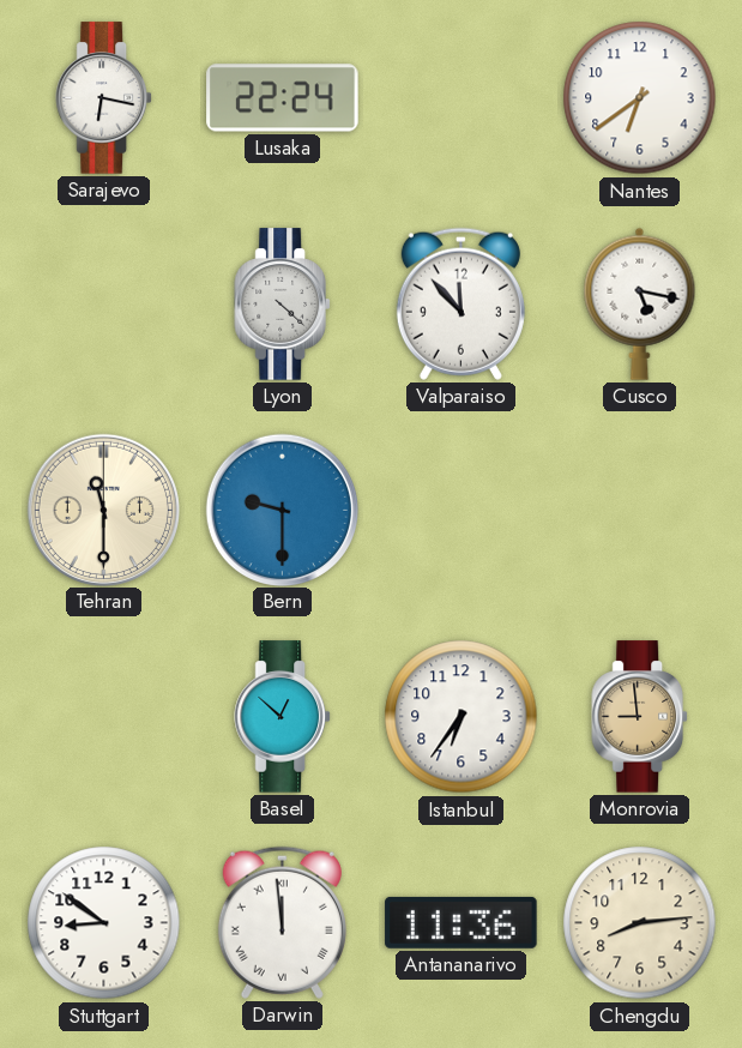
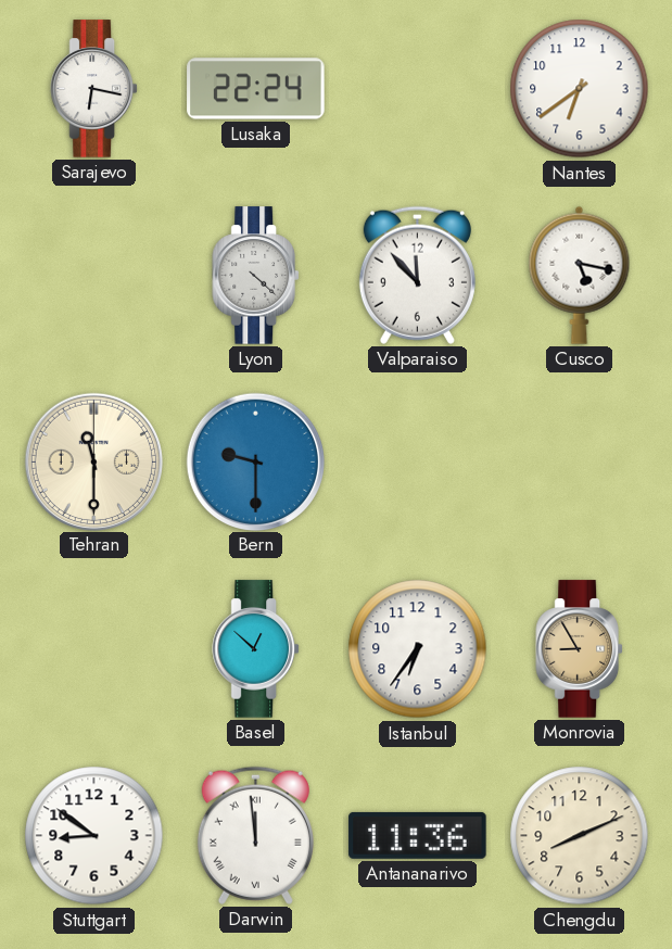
Monrovia: 8:59 -> 8:55
Chengdu: 8:14 -> 8:11
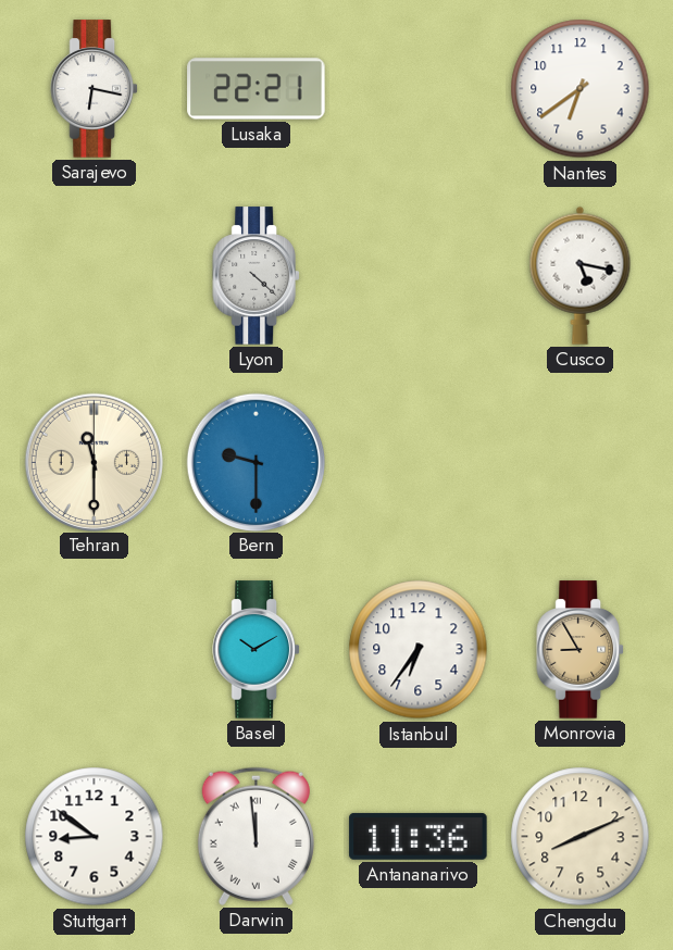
Lusaka: 22:24 -> 22:21
Valparaiso: 11:53 -> none
Basel: 12:52 -> 10:10
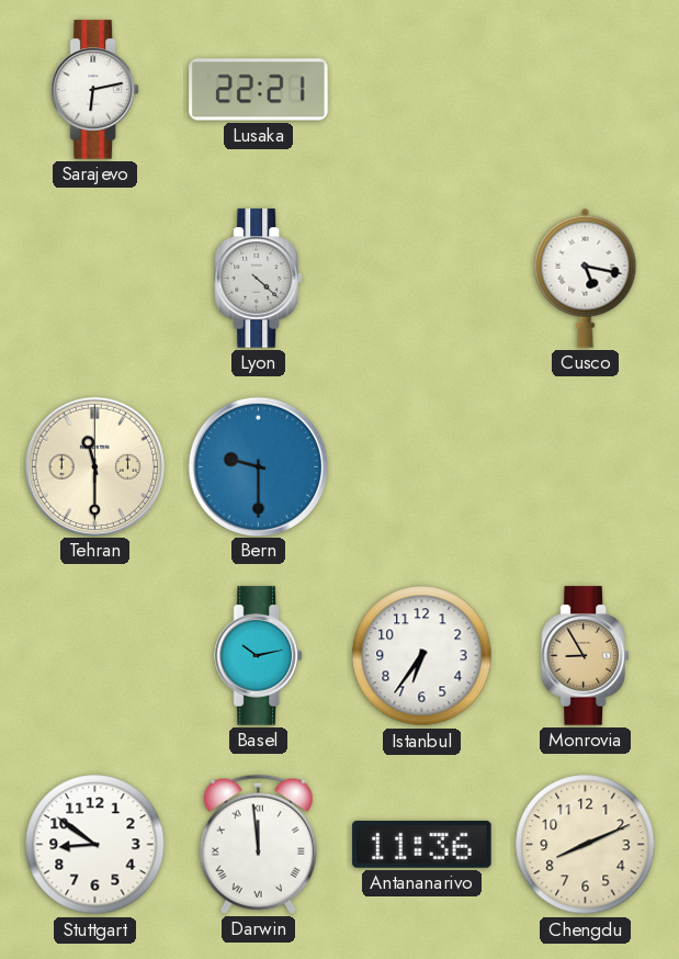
Sarajevo: 6:17 -> 6:13
Nantes: 6:39 -> none
Basel: 10:10 -> 10:13
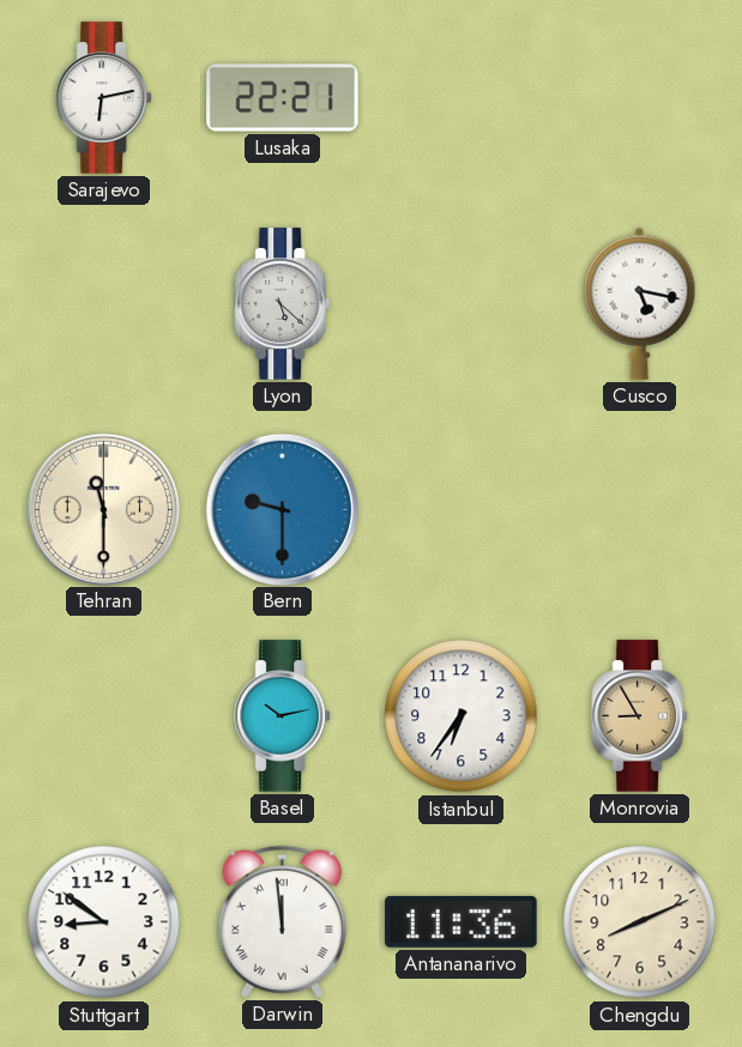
Lyon: 4:22 -> 5:22
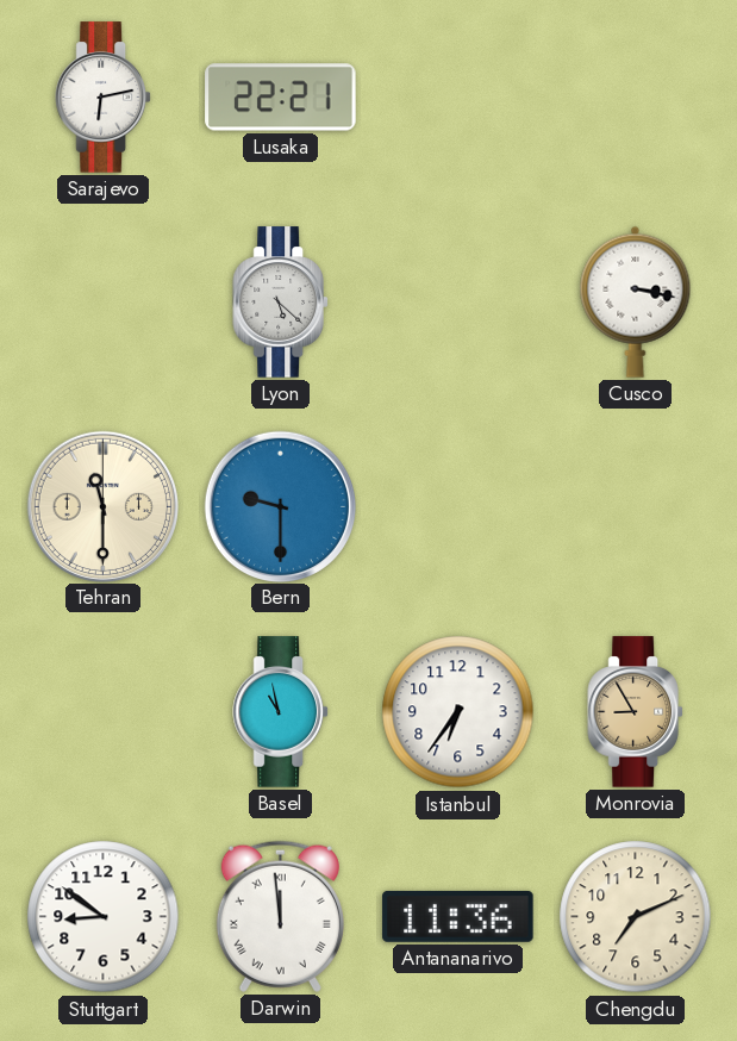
Cusco: 5:17 -> 3:17
Basel: 10:13 -> 10:58
Chengdu: 8:11 -> 7:11
